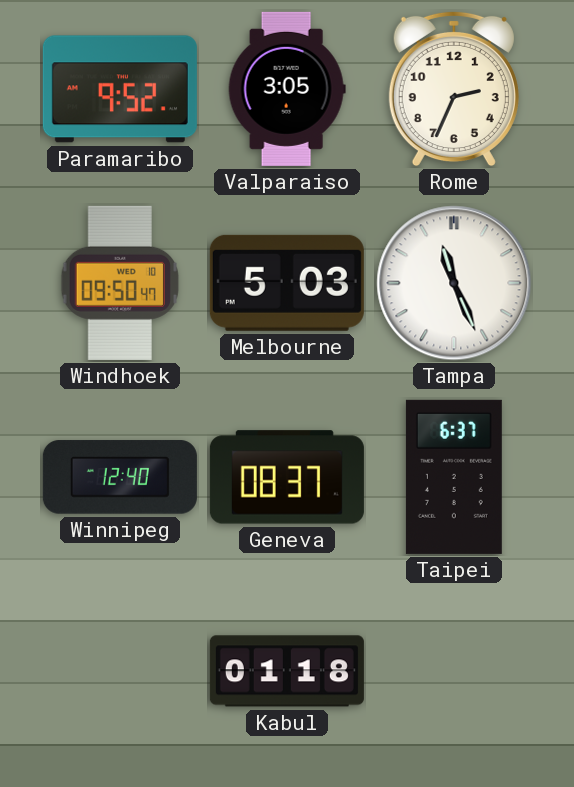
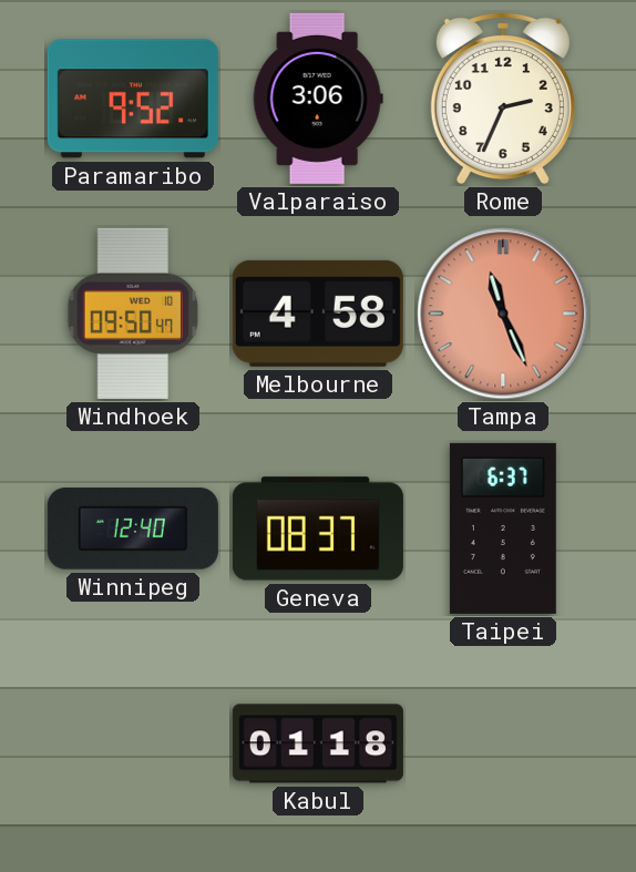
Valparaiso: 3:05 -> 3:06
Melbourne: 5:03 -> 4:58
Tampa dial: white -> salmon
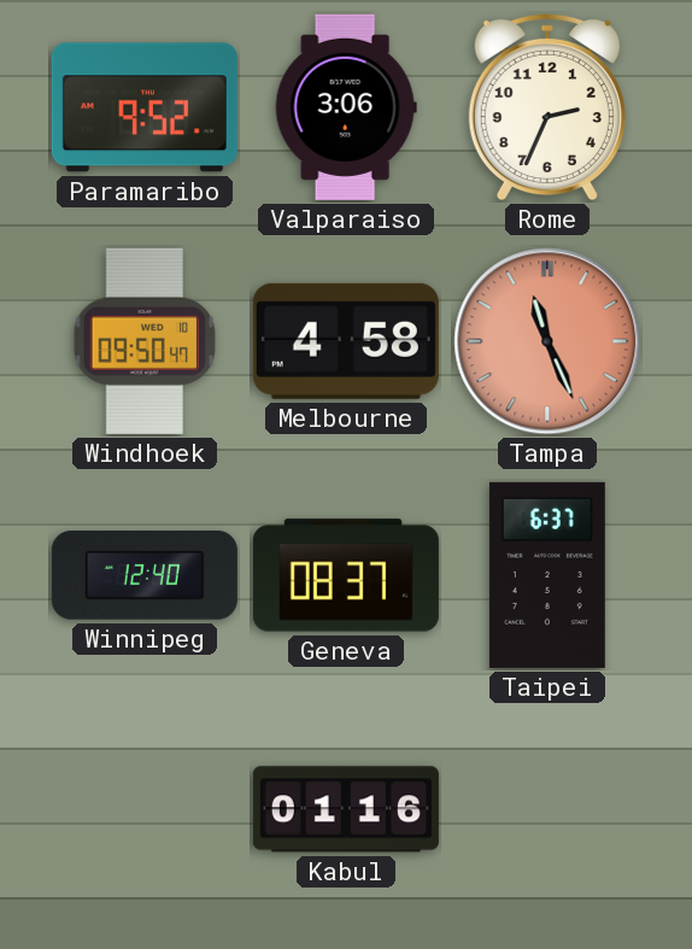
Kabul: 01:18 -> 01:16
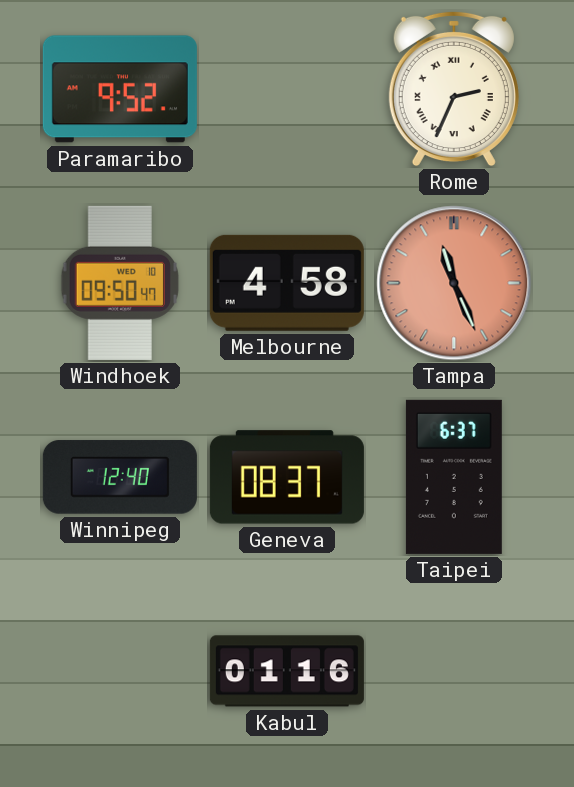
Valparaiso: 3:06 -> none
Rome numerals: Arabic -> Roman
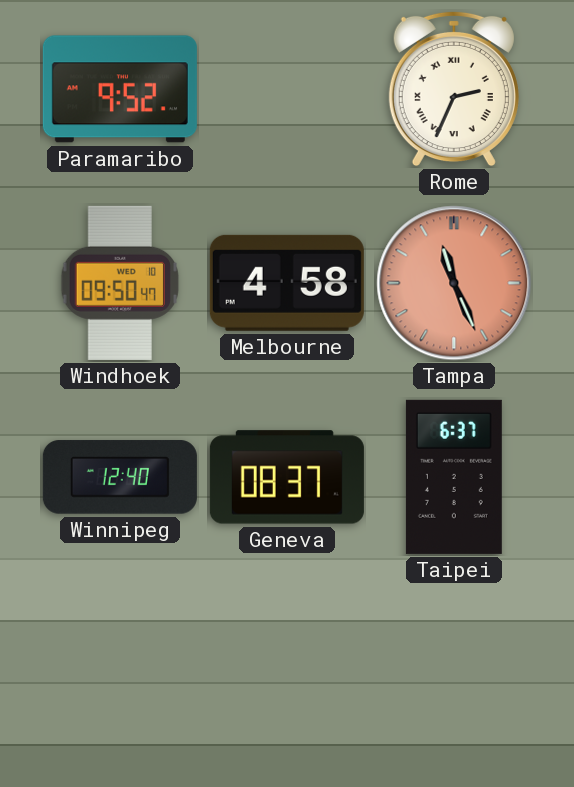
Kabul: 01:16 -> none
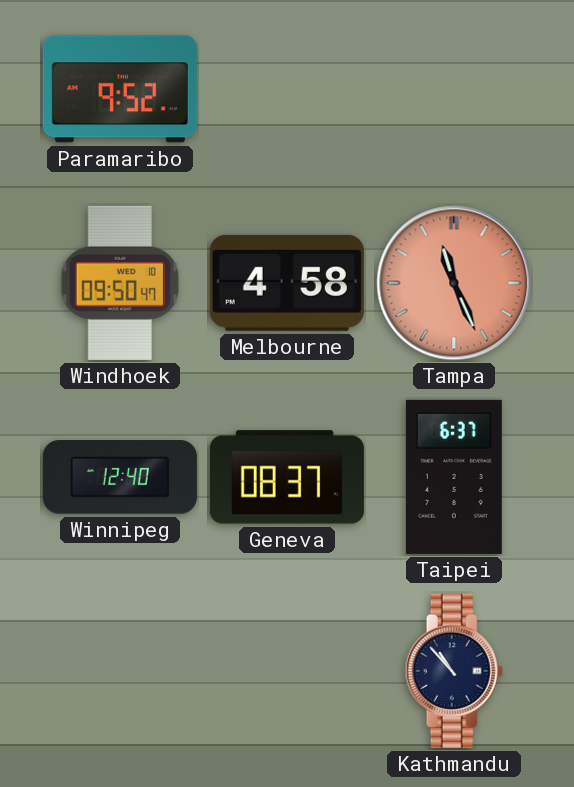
Rome: 2:34 -> none
Kathmandu: none -> 10:53
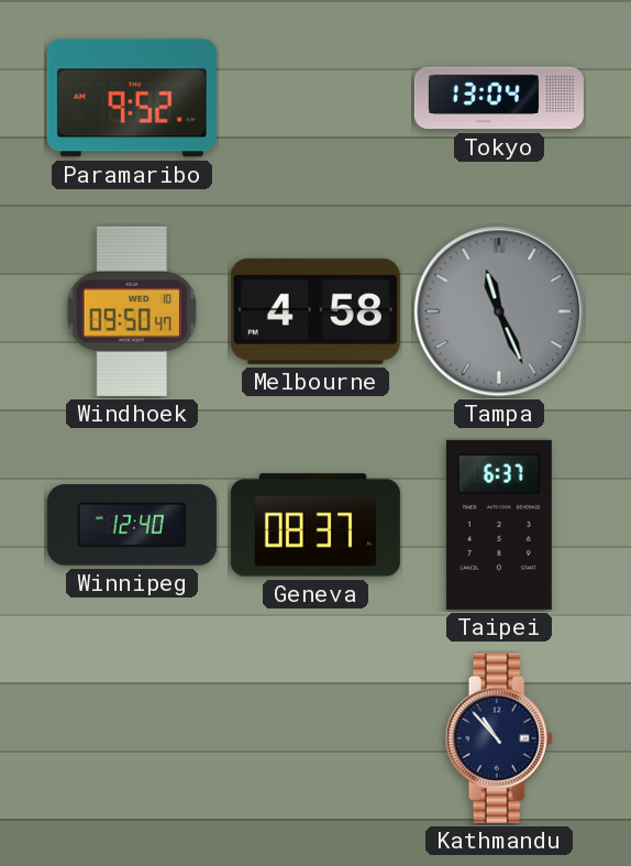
Tokyo: none -> 13:04
Tampa dial: salmon -> grey
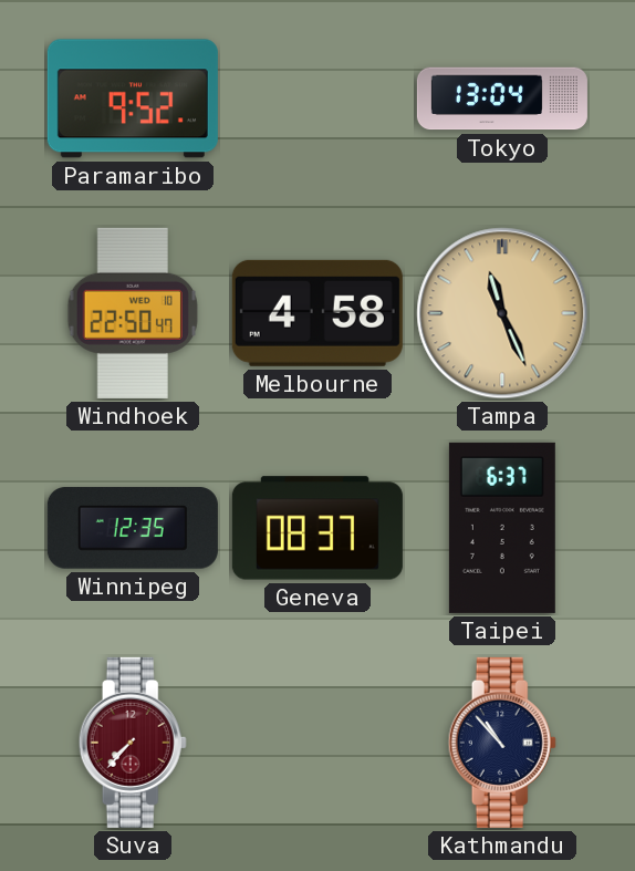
Windhoek: 09:50 -> 22:50
Tampa dial: grey -> champagne
Winnipeg: 12:40 -> 12:35
Suva: none -> 7:37
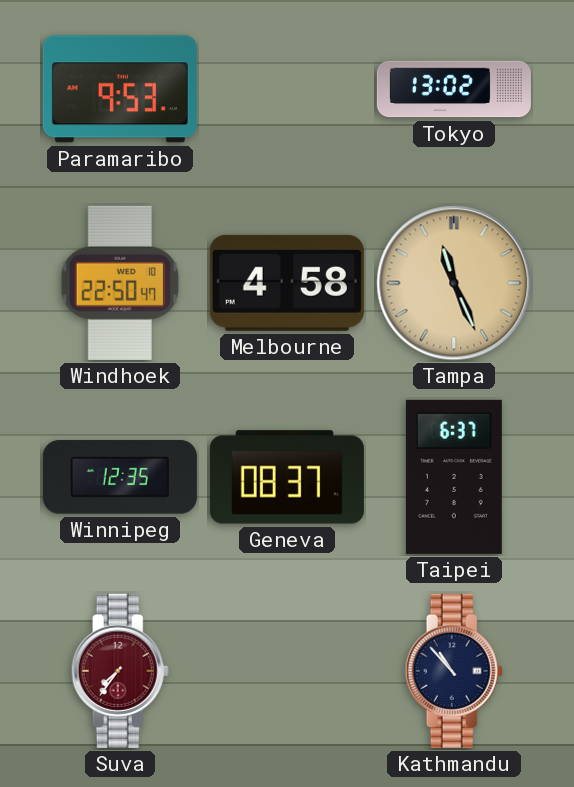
Paramaribo: 9:52 -> 9:53
Tokyo: 13:04 -> 13:02
Suva: 7:37 -> 7:36
